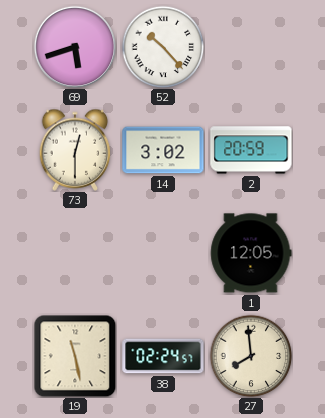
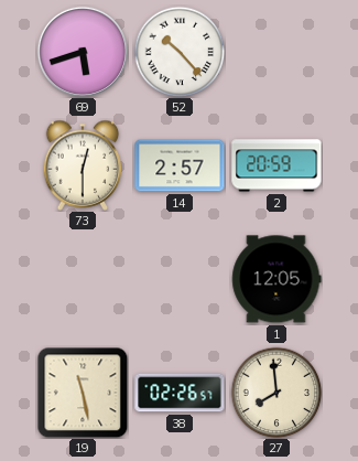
14: 3:02 -> 2:57
38: 02:24 -> 02:26
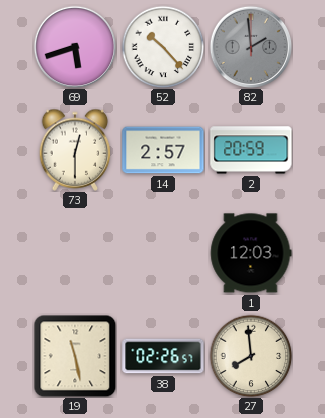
82: none -> 1:59
1: 12:05 -> 12:03
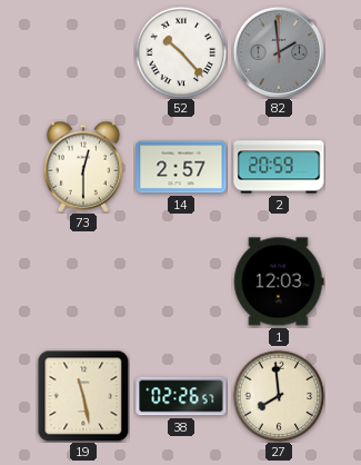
69: 5:42 -> none
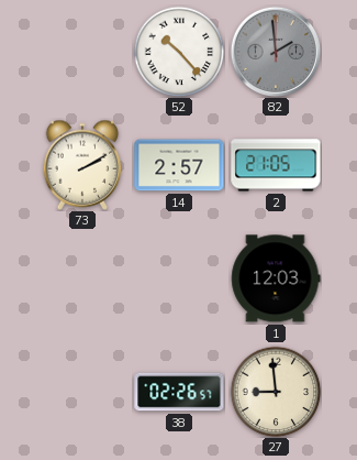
73: 12:30 -> 2:10
2: 20:59 -> 21:05
19: 11:28 -> none
27: 7:59 -> 8:59
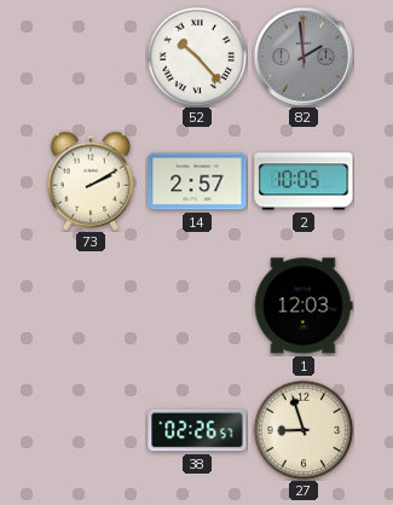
2: 21:05 -> 10:05
27: 8:59 -> 8:57
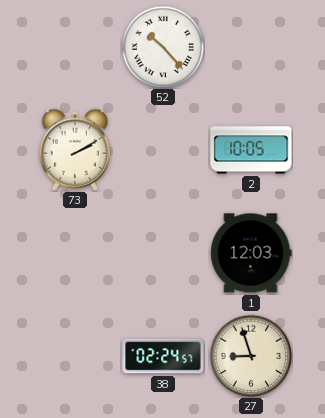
82: 1:59 -> none
14: 2:57 -> none
38: 02:26 -> 02:24
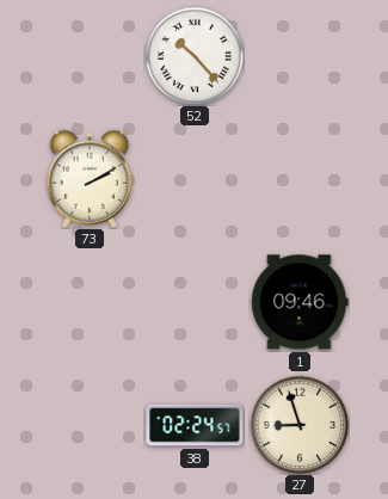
2: 10:05 -> none
1: 12:03 -> 09:46
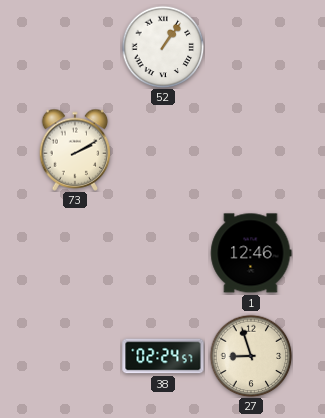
52: 10:23 -> 1:06
1: 09:46 -> 12:46
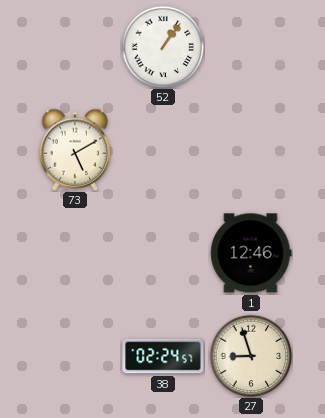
73: 2:10 -> 5:10
